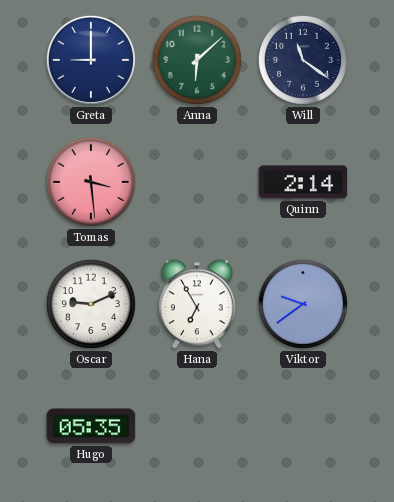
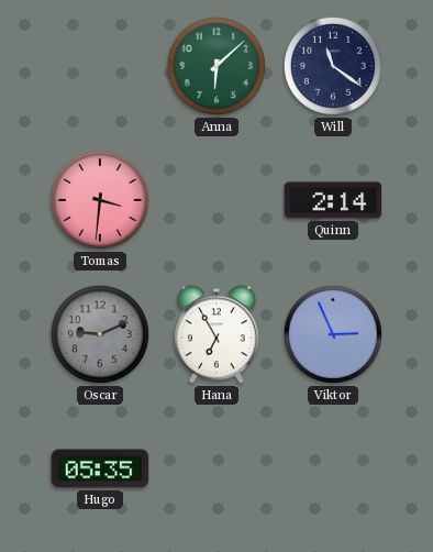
Greta: 9:00 -> none
Tomas: 3:29 -> 3:31
Oscar dial: white -> grey
Viktor: 9:39 -> 2:56
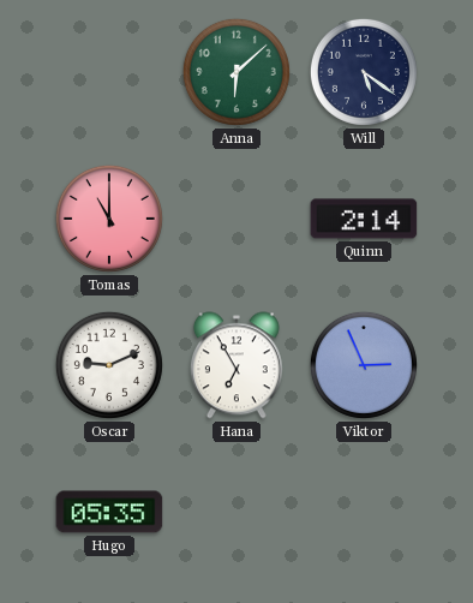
Will: 11:21 -> 5:21
Tomas: 3:31 -> 11:00
Oscar dial: grey -> white
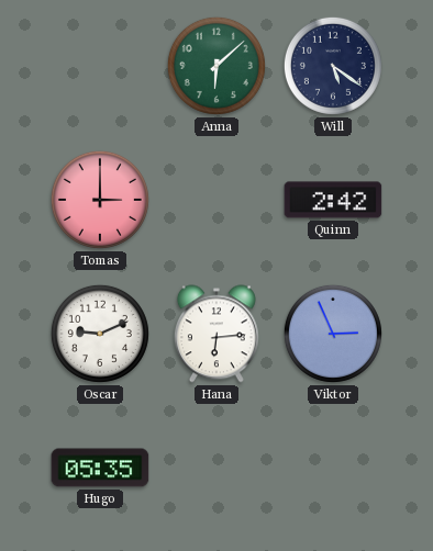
Tomas: 11:00 -> 3:00
Quinn: 2:14 -> 2:42
Hana: 6:55 -> 6:14
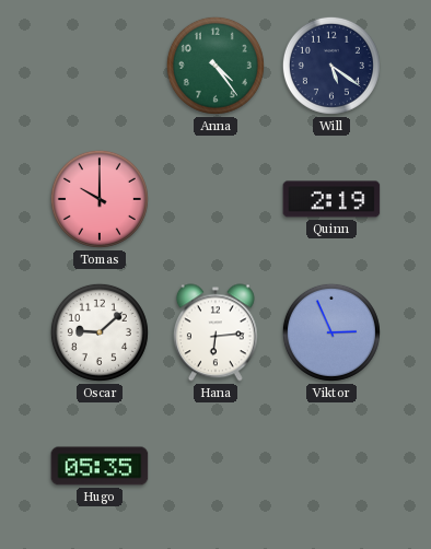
Anna: 6:08 -> 4:24
Tomas: 3:00 -> 10:00
Quinn: 2:42 -> 2:19
Oscar: 9:11 -> 9:08
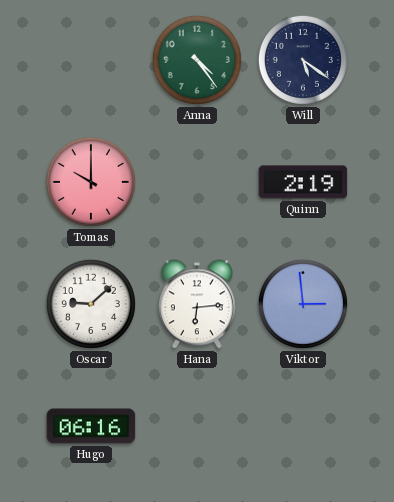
Viktor: 2:56 -> 2:59
Hugo: 05:35 -> 06:16
